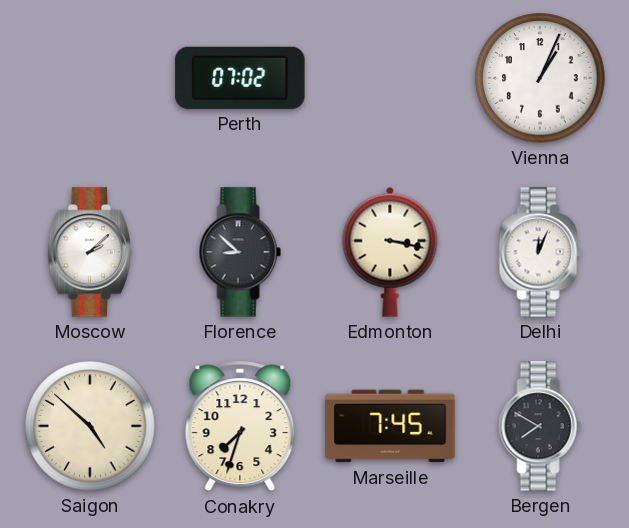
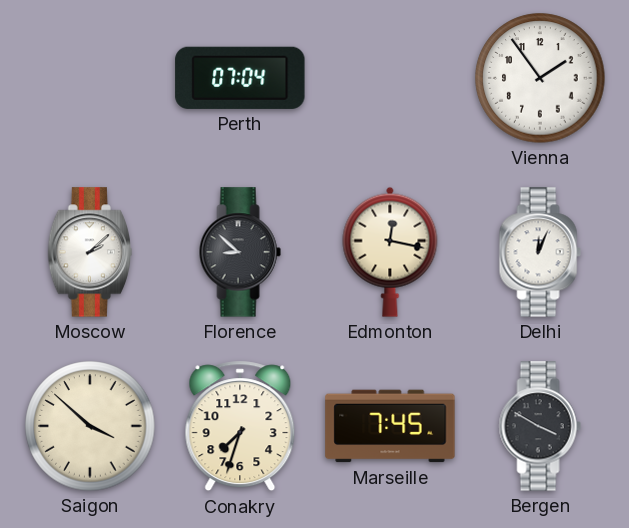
Perth: 07:02 -> 07:04
Vienna: 1:04 -> 1:54
Edmonton: 3:17 -> 12:17
Saigon: 4:52 -> 3:52
Bergen: 7:50 -> 3:50
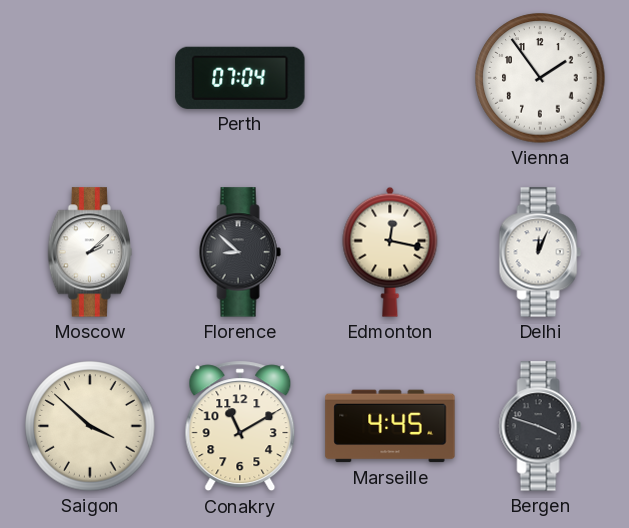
Conakry: 7:33 -> 11:10
Marseille: 7:45 -> 4:45
Bergen: 3:50 -> 3:48
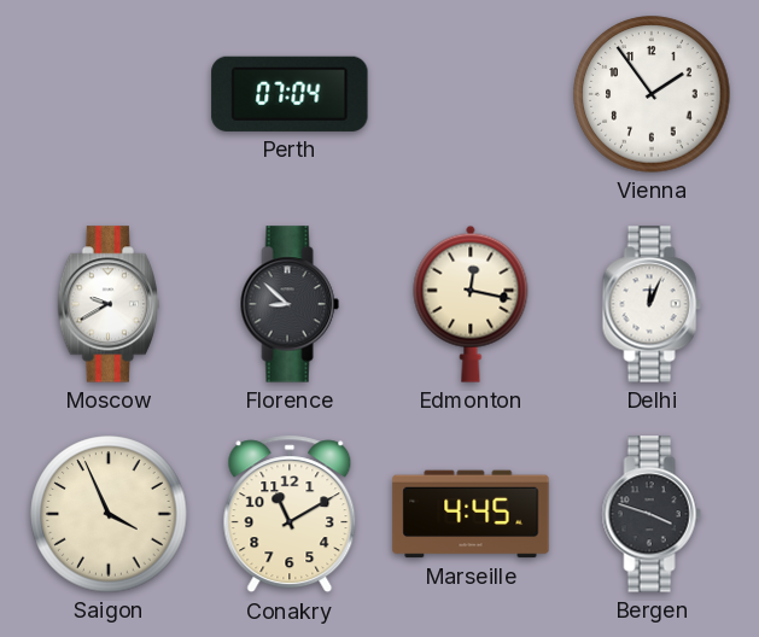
Moscow: 2:08 -> 9:40
Saigon: 3:52 -> 3:56
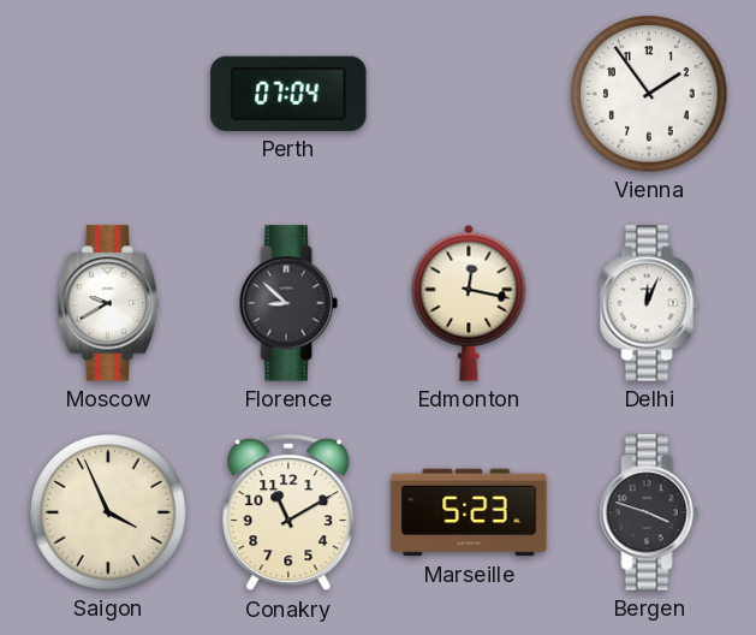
Marseille: 4:45 -> 5:23
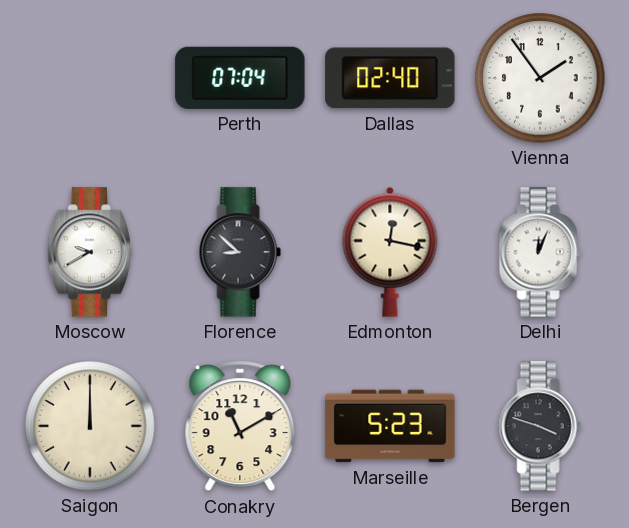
Dallas: none -> 02:40
Saigon: 3:56 -> 12:00
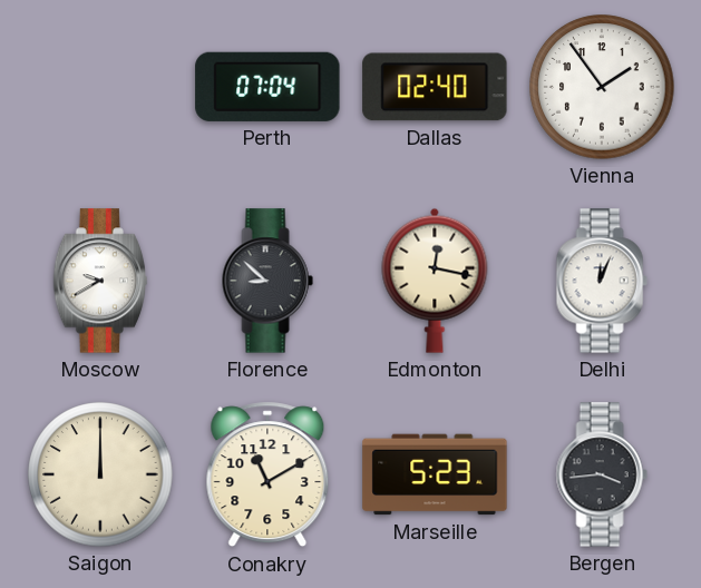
Bergen: 3:48 -> 3:44
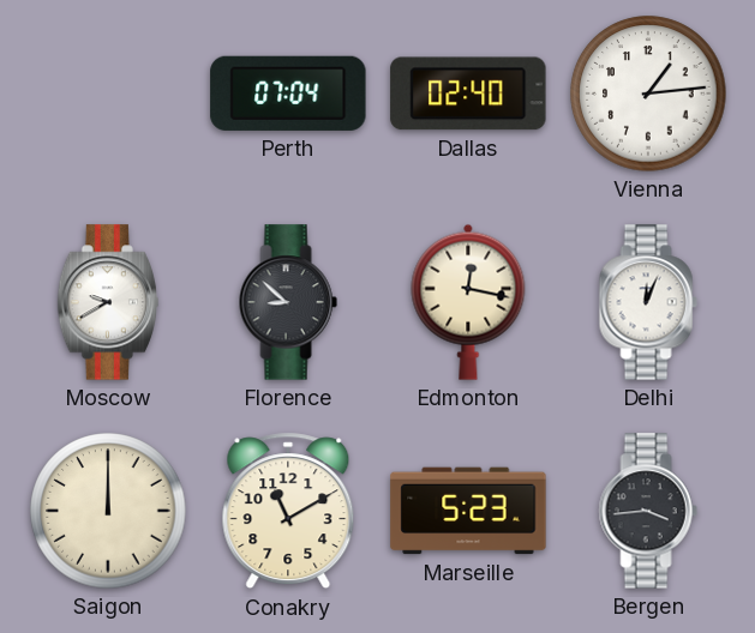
Vienna: 1:54 -> 1:14
